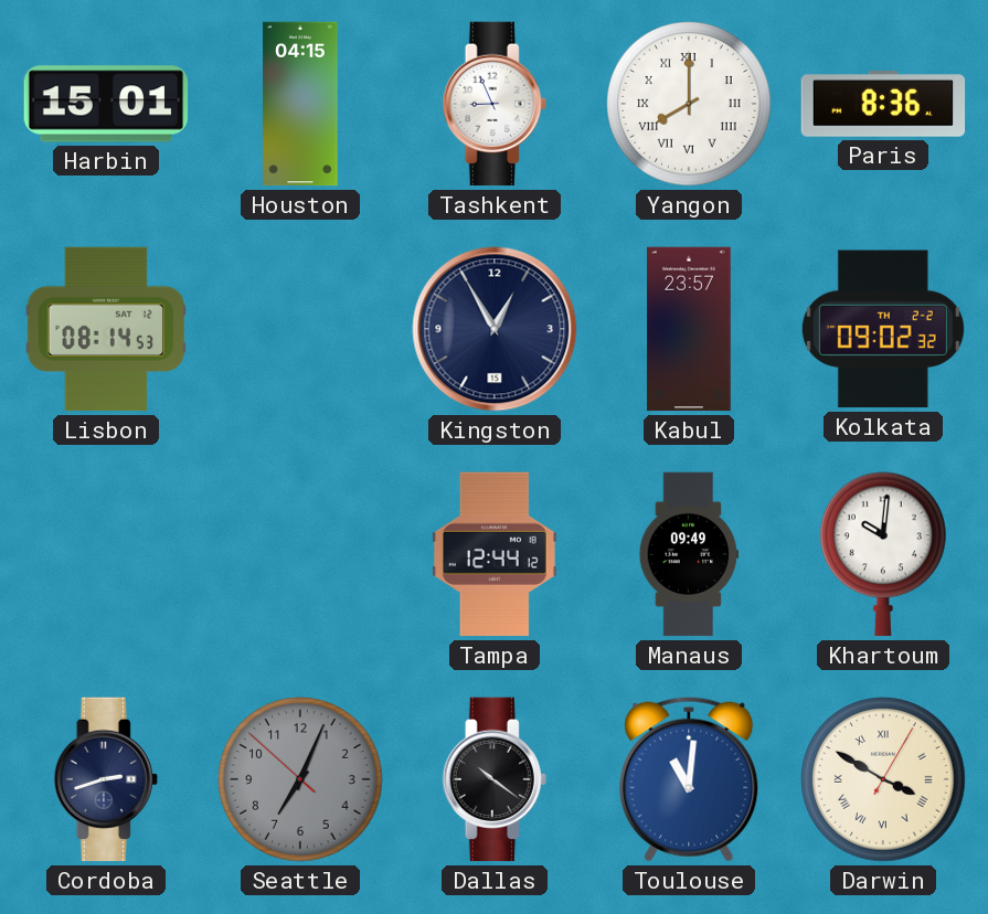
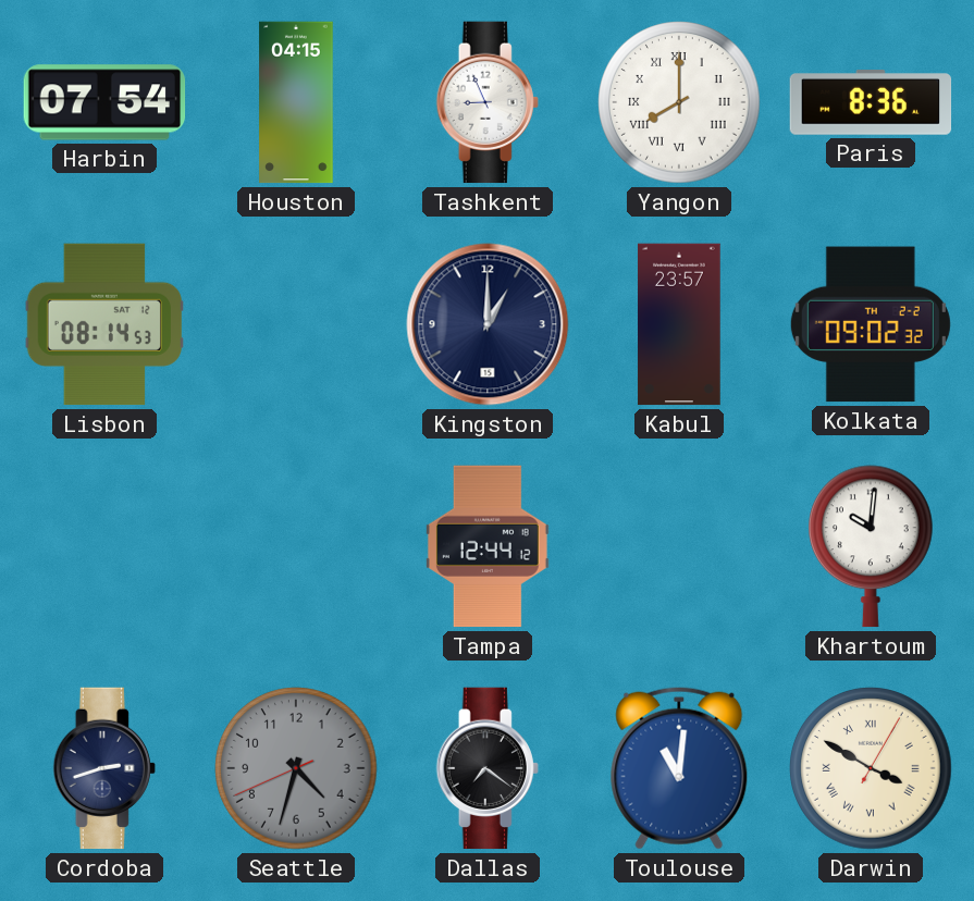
Harbin: 15:01 -> 07:54
Kingston: 12:55 -> 1:00
Manaus: 09:49 -> none
Seattle: 7:03 -> 4:32
Dallas: 10:21 -> 7:21
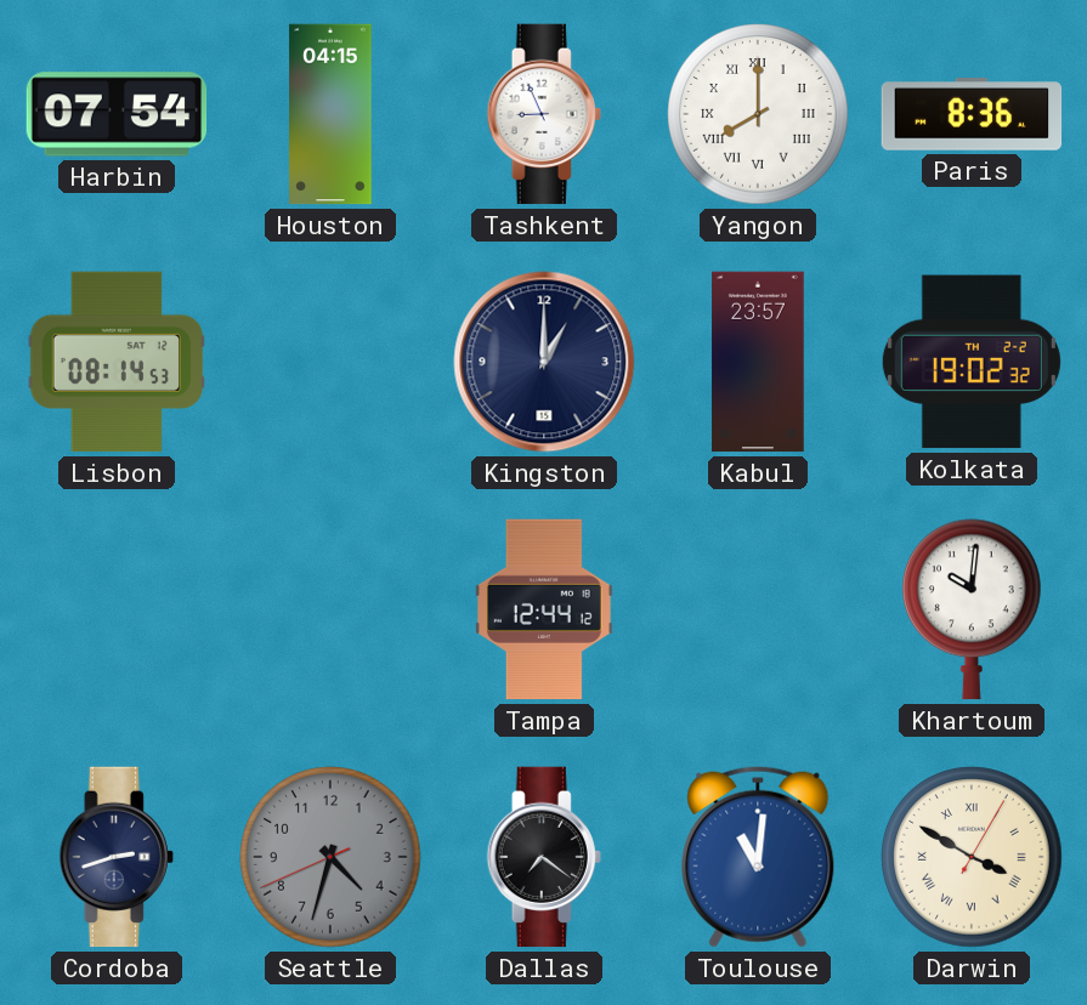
Kolkata: 09:02 -> 19:02
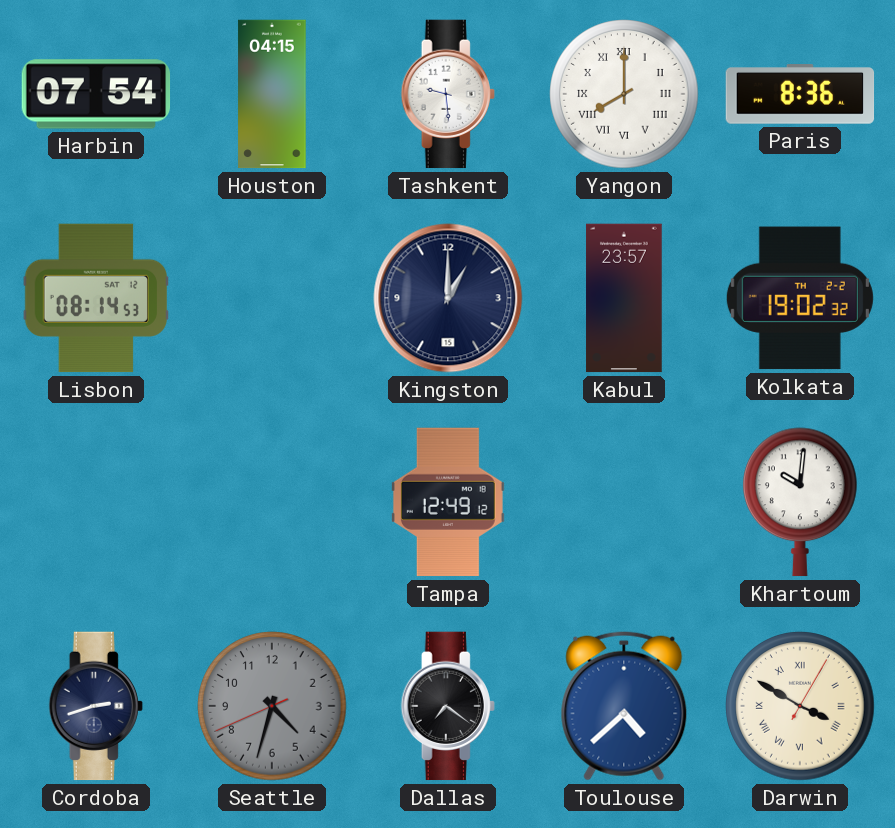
Tashkent: 8:56 -> 9:29
Tampa: 12:44 -> 12:49
Toulouse: 11:01 -> 4:38
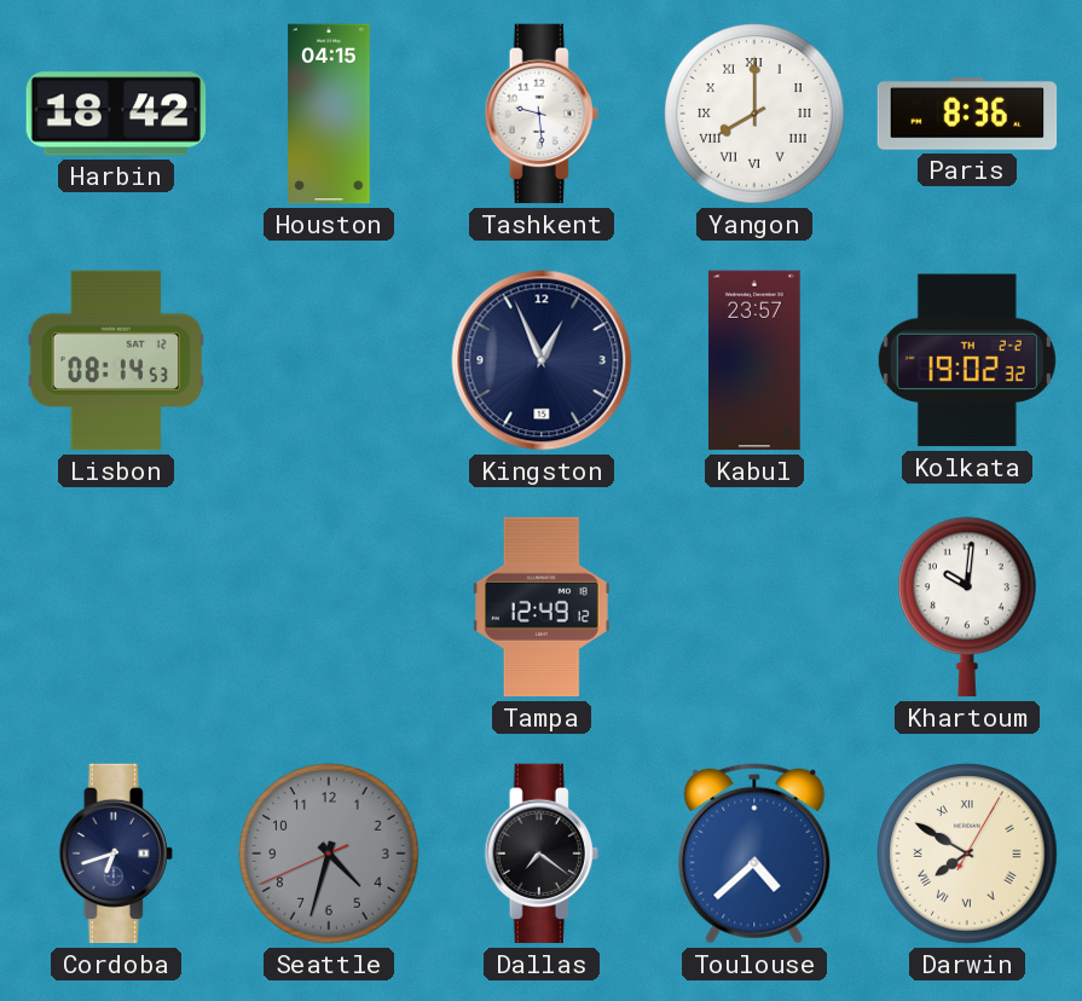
Harbin: 07:54 -> 18:42
Kingston: 1:00 -> 12:56
Cordoba: 2:42 -> 6:42
Darwin: 3:50 -> 7:50
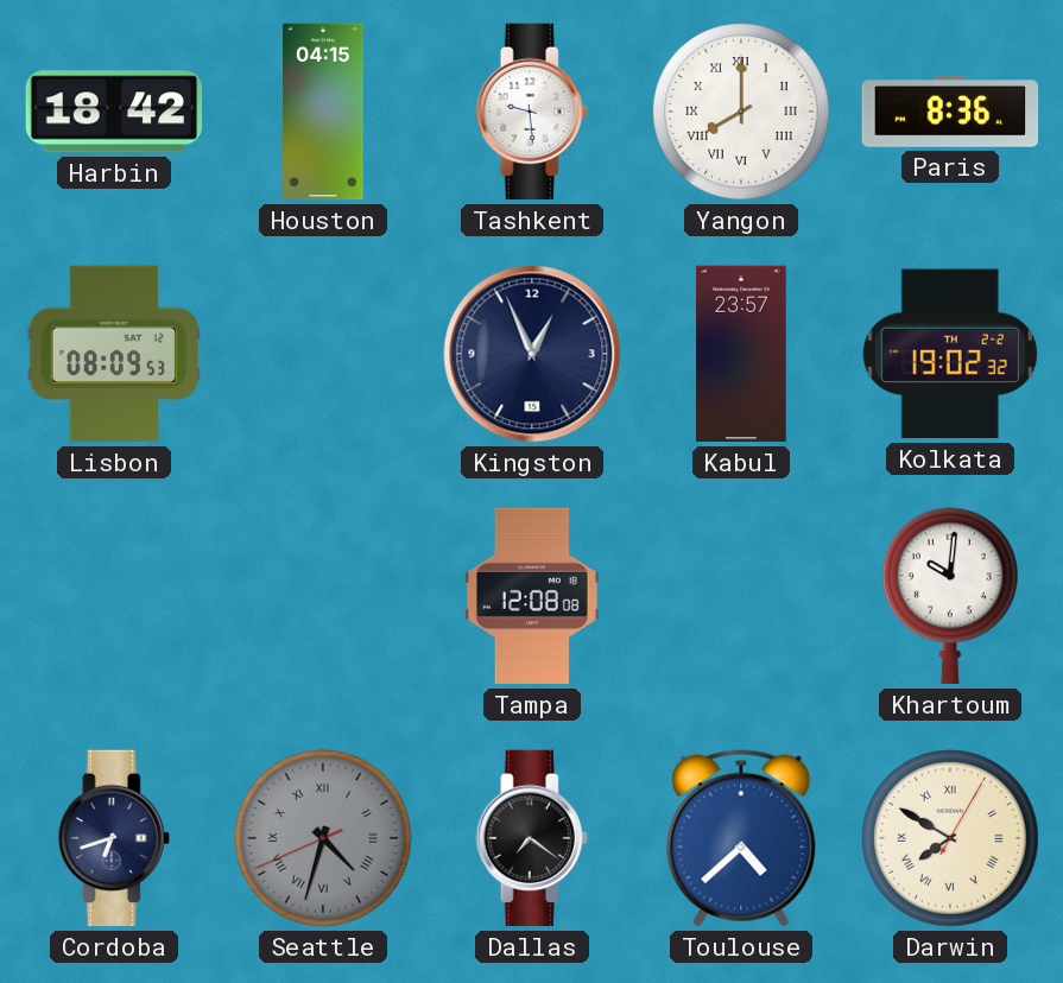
Lisbon: 08:14 -> 08:09
Tampa: 12:49 -> 12:08
Seattle numerals: Arabic -> Roman
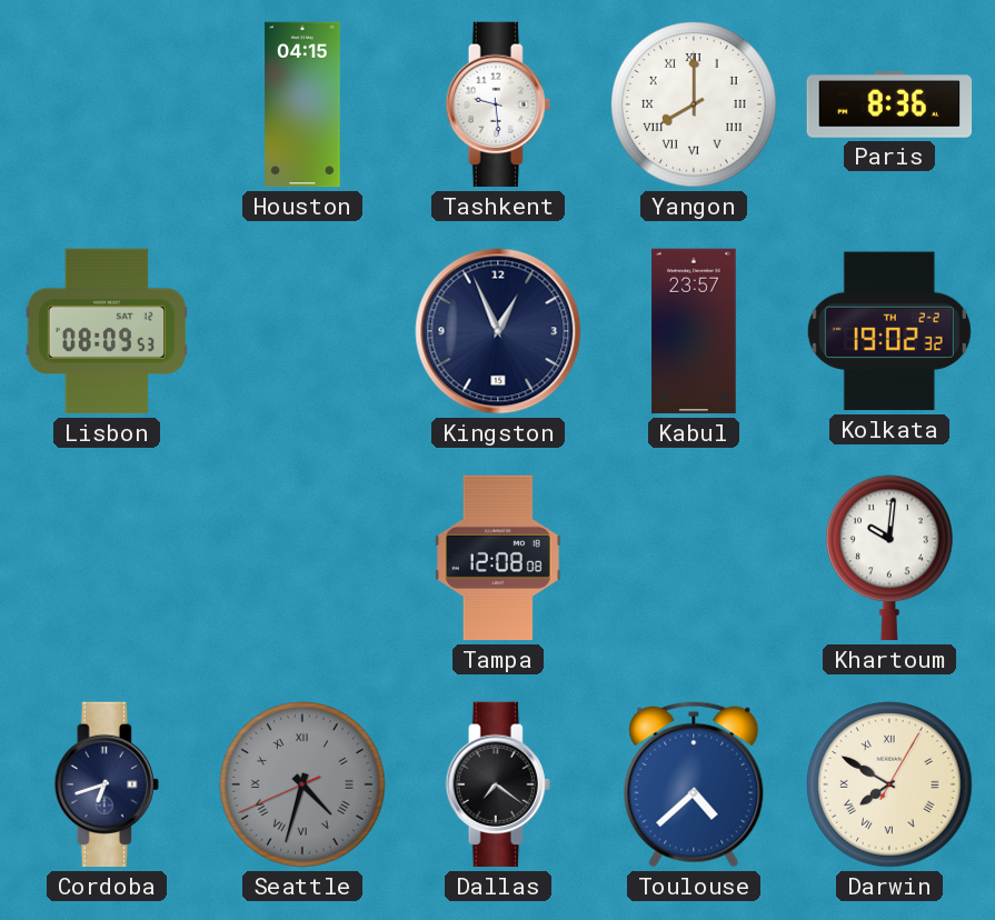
Harbin: 18:42 -> none
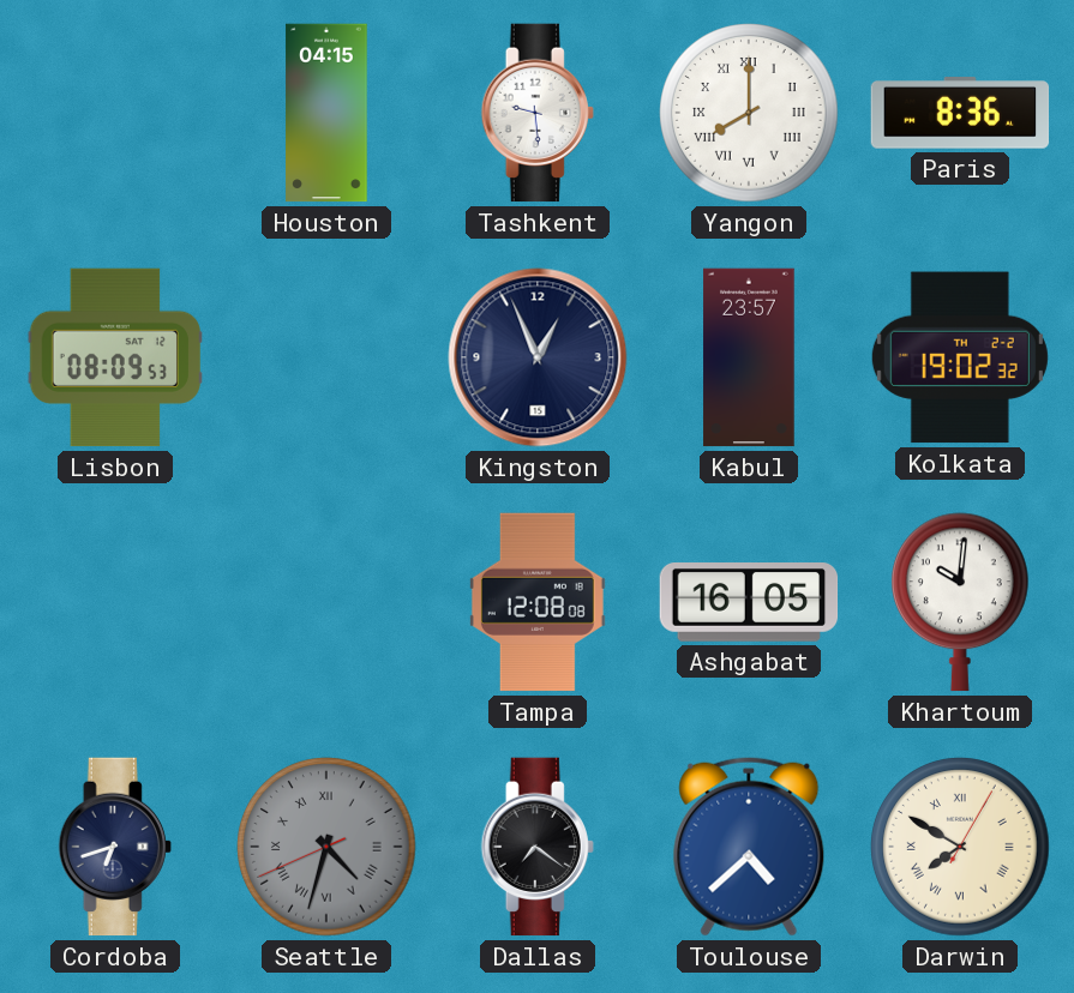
Ashgabat: none -> 16:05
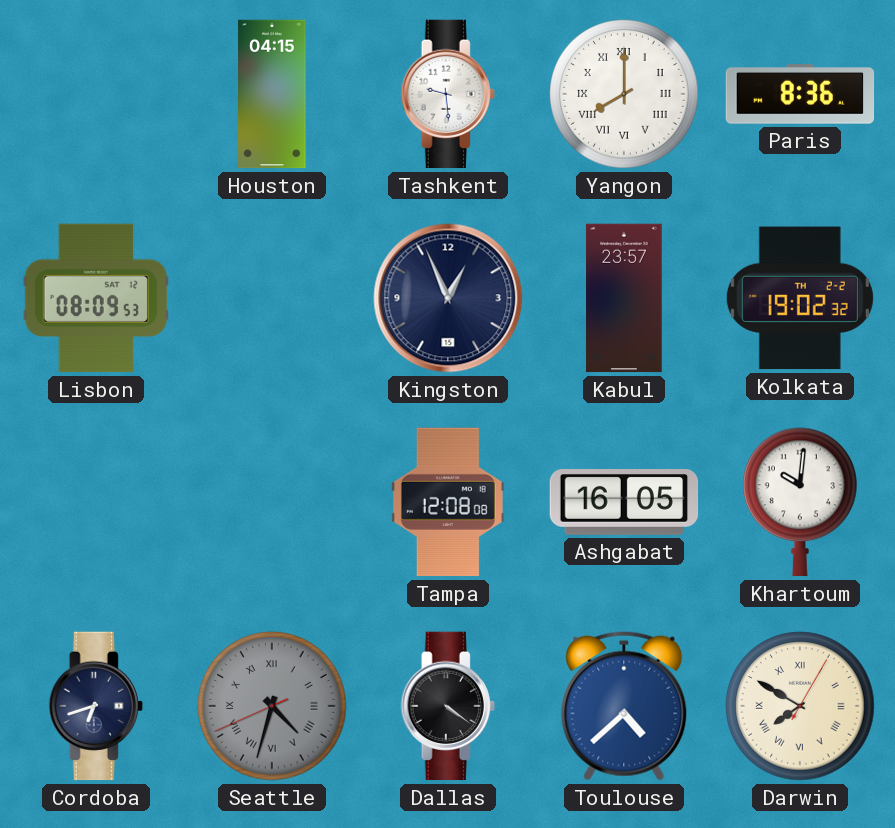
Dallas: 7:21 -> 4:21
